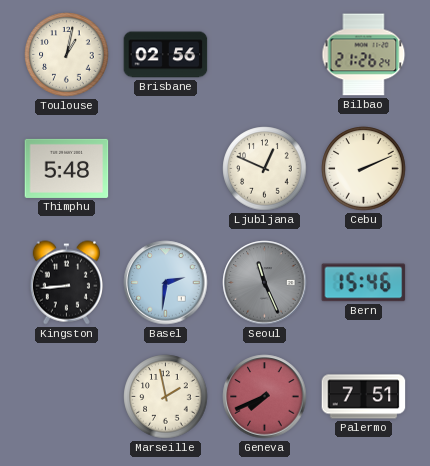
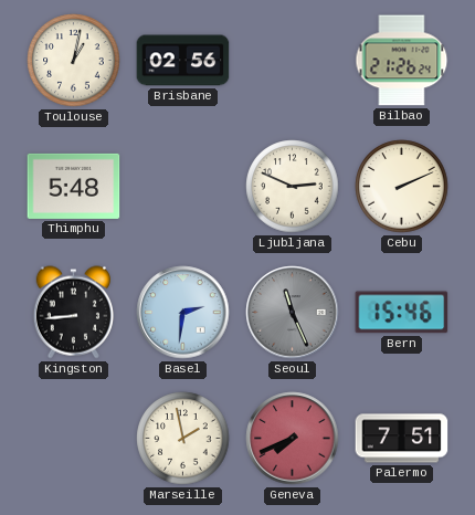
Ljubljana: 12:49 -> 2:49
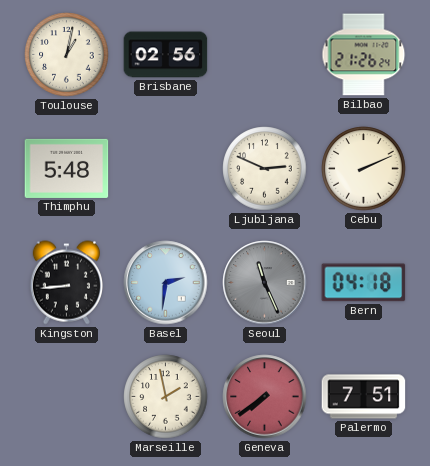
Bern: 15:46 -> 04:18
Geneva: 7:41 -> 7:39
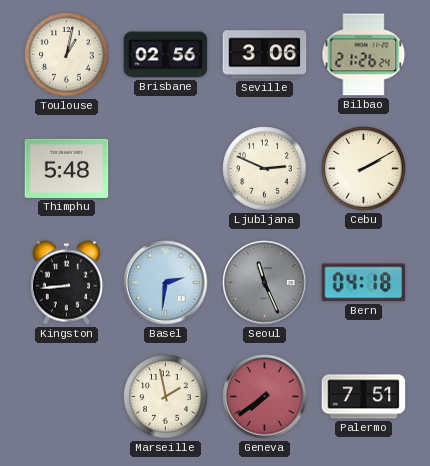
Seville: none -> 3:06
Cebu: 2:11 -> 2:10
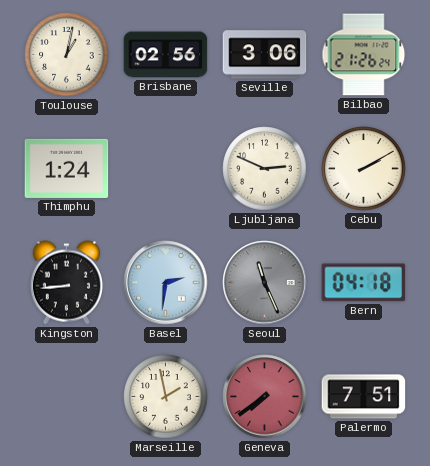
Thimphu: 5:48 -> 1:24
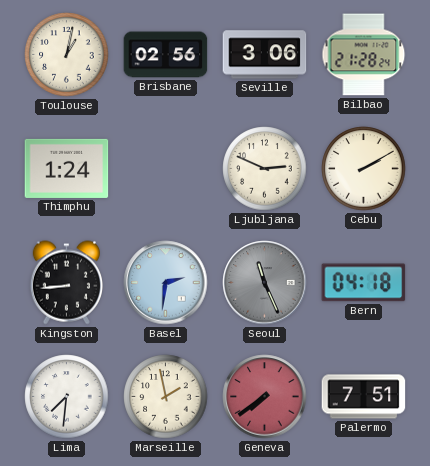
Bilbao: 21:26 -> 21:28
Lima: none -> 7:31
